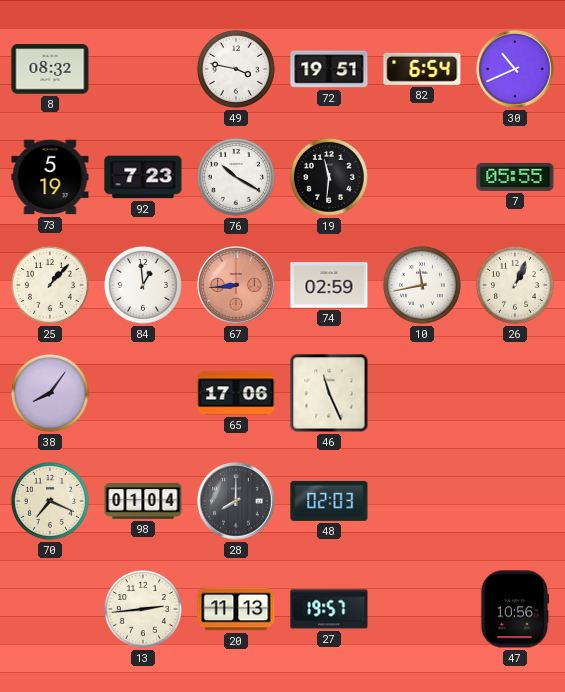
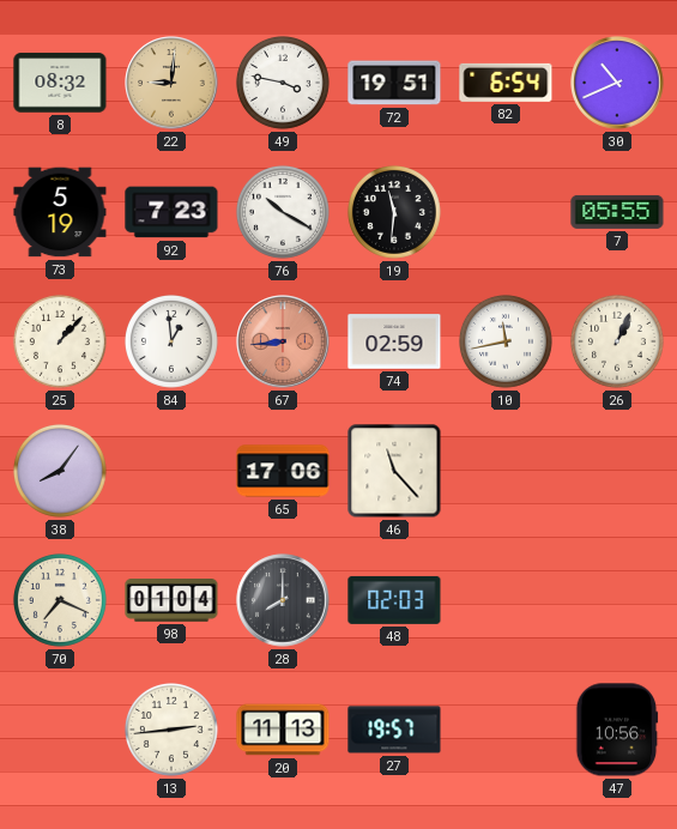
22: none -> 9:01
46: 11:26 -> 11:23
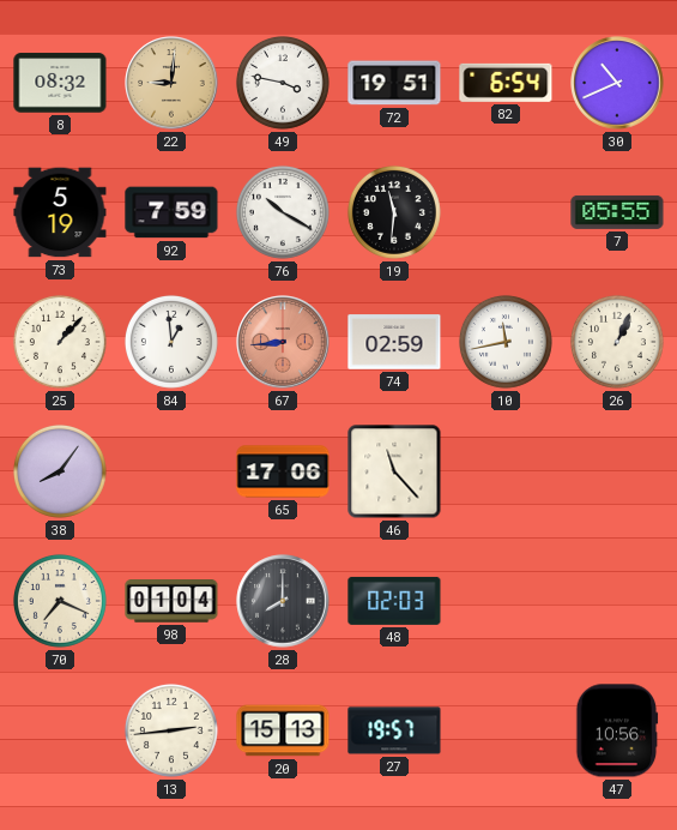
92: 7:23 -> 7:59
20: 11:13 -> 15:13
